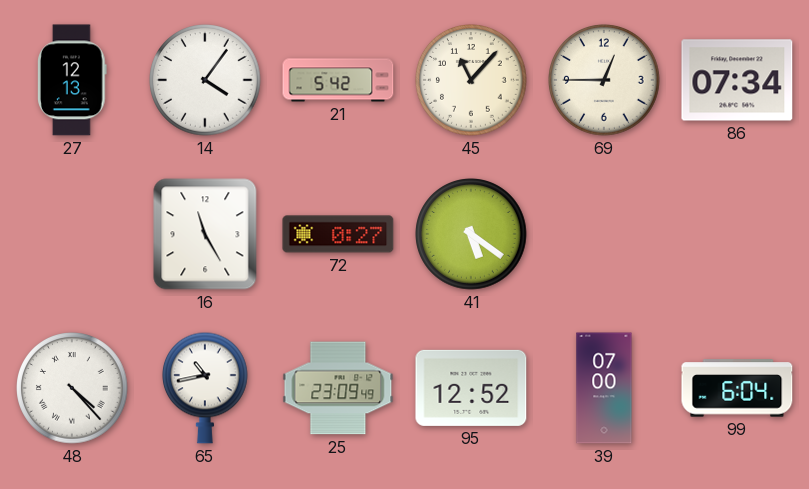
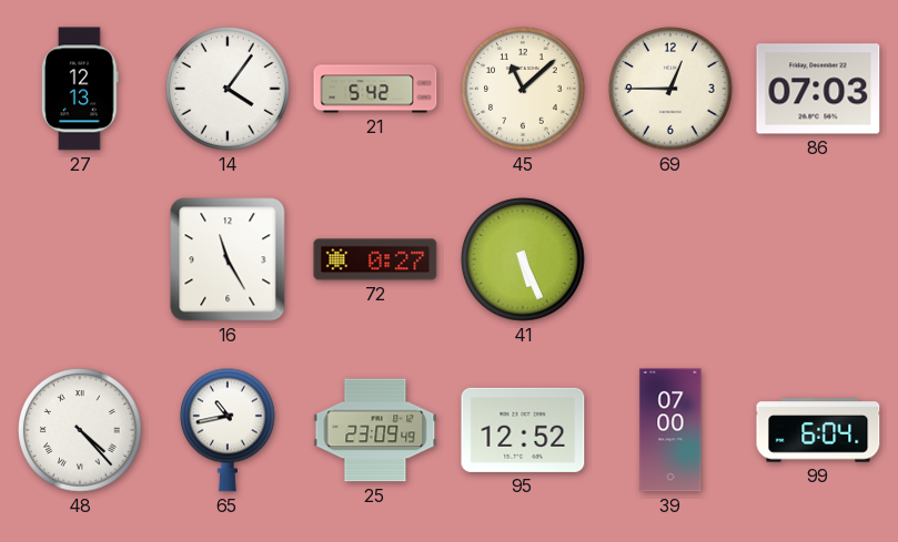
45: 11:07 -> 11:08
86: 07:34 -> 07:03
41: 5:21 -> 5:26
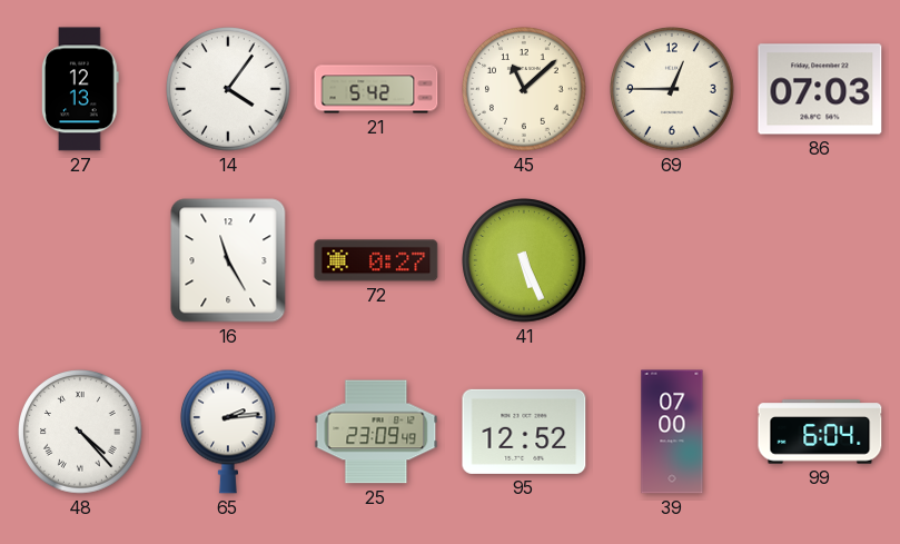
65: 10:43 -> 2:14
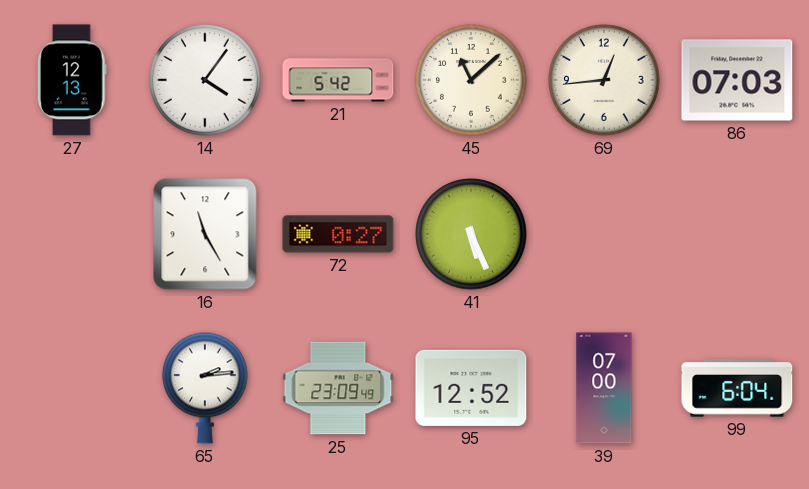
69: 12:45 -> 12:44
48: 4:23 -> none
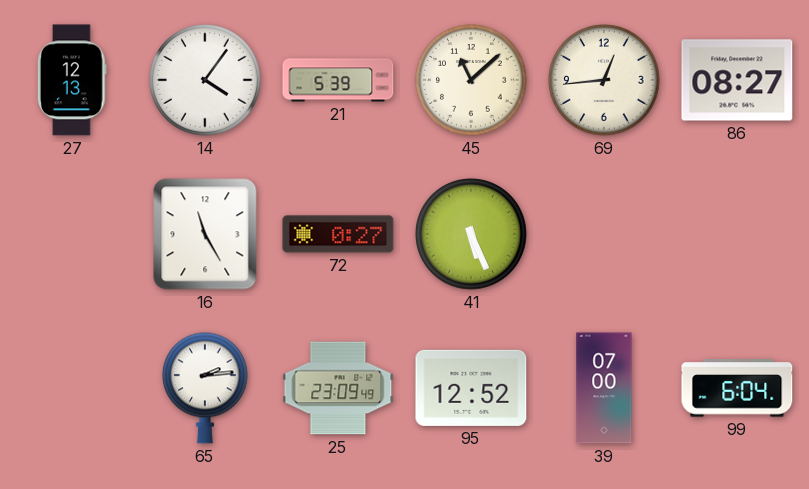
21: 5:42 -> 5:39
86: 07:03 -> 08:27
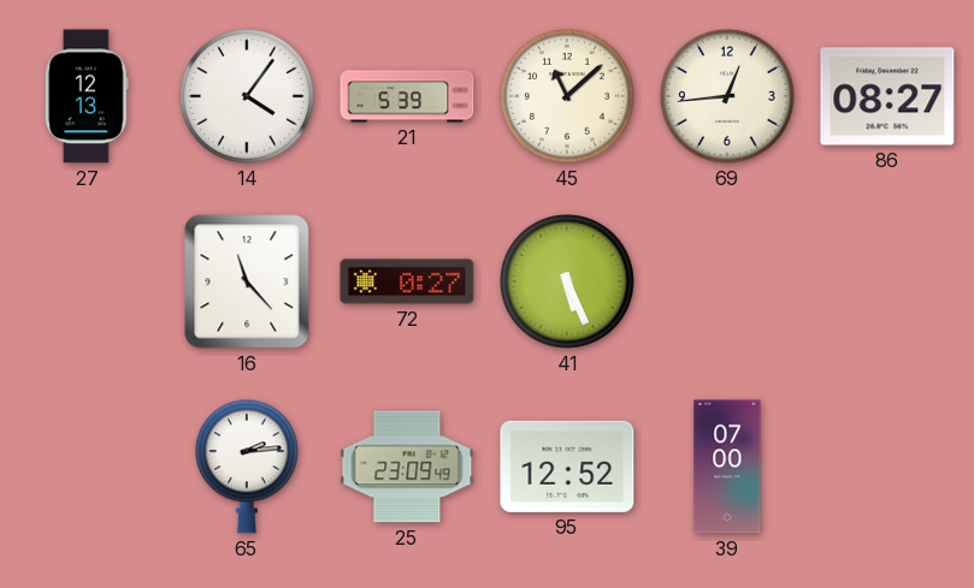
16: 11:25 -> 11:23
99: 6:04 -> none
